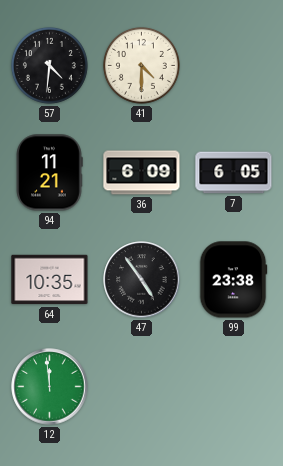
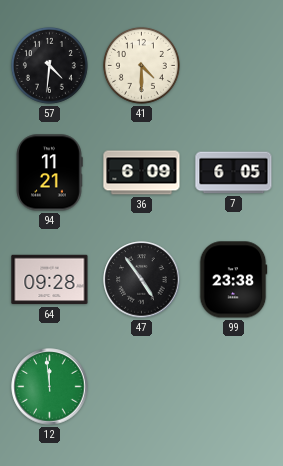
64: 10:35 -> 09:28
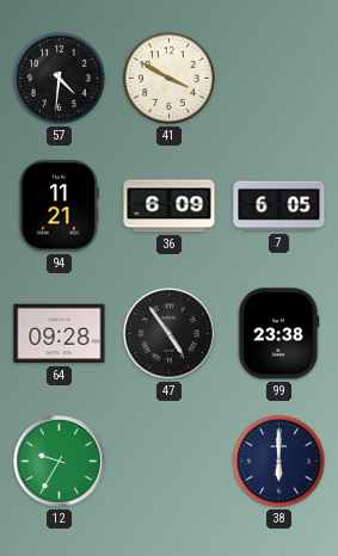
41: 4:30 -> 3:50
12: 11:59 -> 9:35
38: none -> 6:00
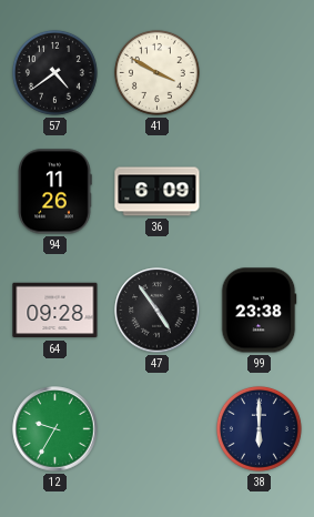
57: 4:31 -> 4:39
94: 11:21 -> 11:26
7: 6:05 -> none
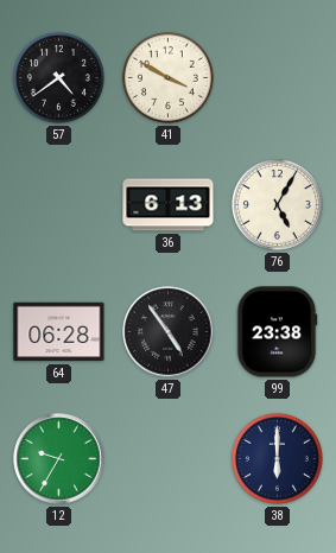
94: 11:26 -> none
36: 6:09 -> 6:13
76: none -> 5:05
64: 09:28 -> 06:28
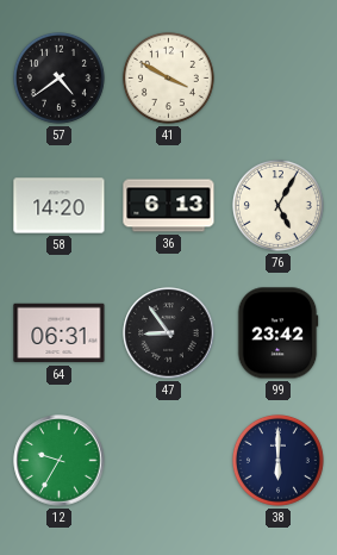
58: none -> 14:20
64: 06:28 -> 06:31
47: 4:54 -> 8:54
99: 23:38 -> 23:42
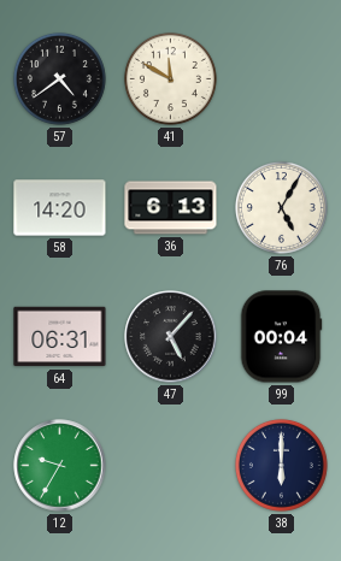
41: 3:50 -> 11:50
47: 8:54 -> 5:07
99: 23:42 -> 00:04
